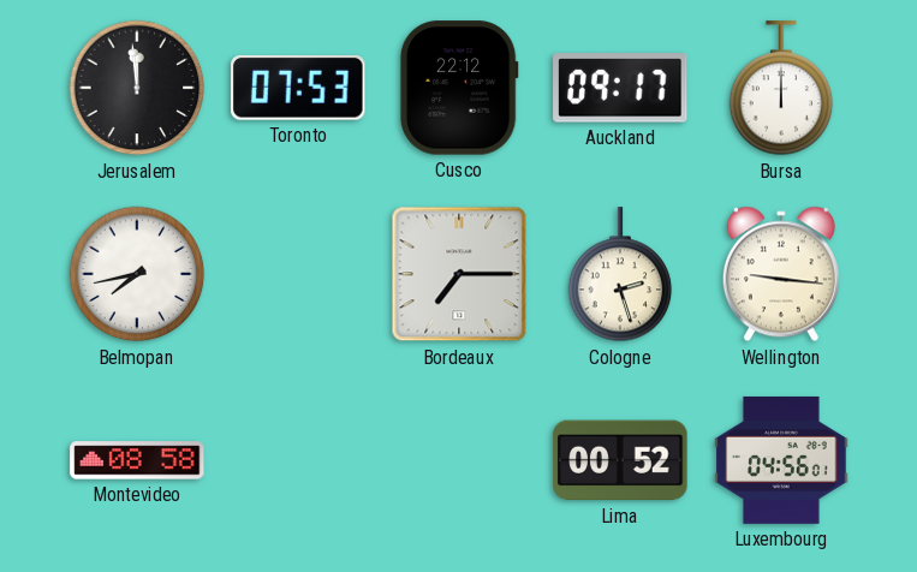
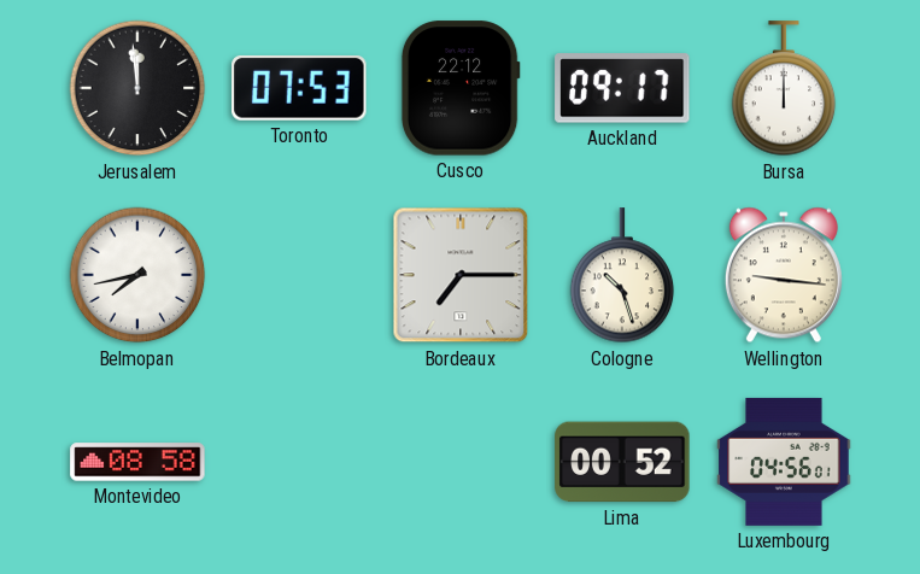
Cologne: 2:27 -> 10:27
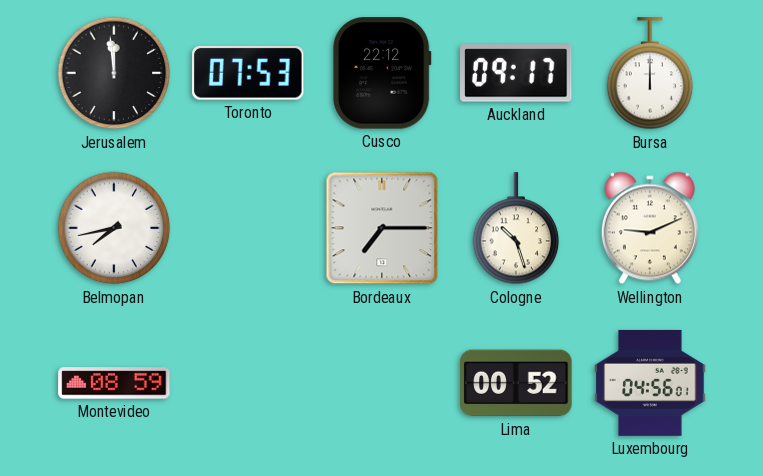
Wellington: 9:16 -> 9:11
Montevideo: 08:58 -> 08:59
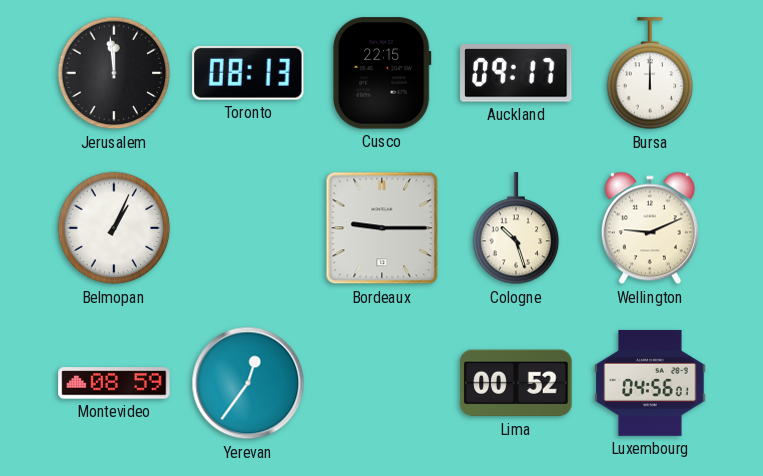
Toronto: 07:53 -> 08:13
Cusco: 22:12 -> 22:15
Belmopan: 7:43 -> 1:04
Bordeaux: 7:15 -> 9:15
Yerevan: none -> 12:36
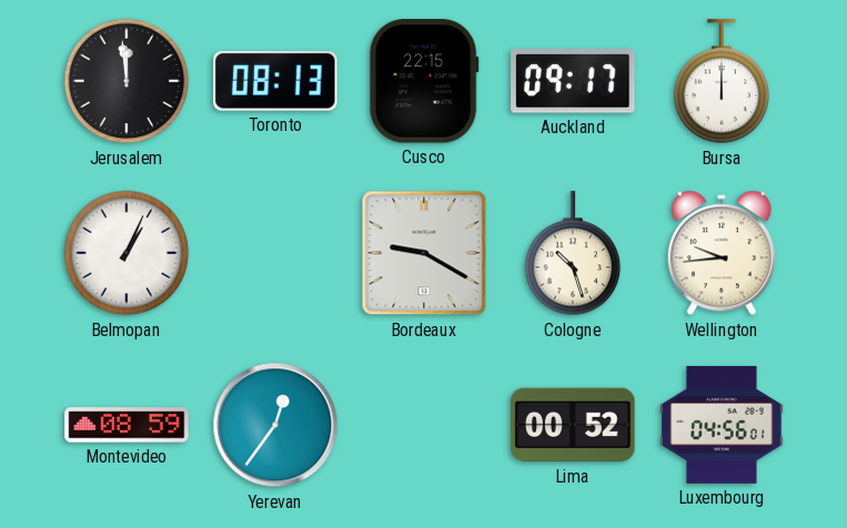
Bordeaux: 9:15 -> 9:20
Wellington: 9:11 -> 9:44
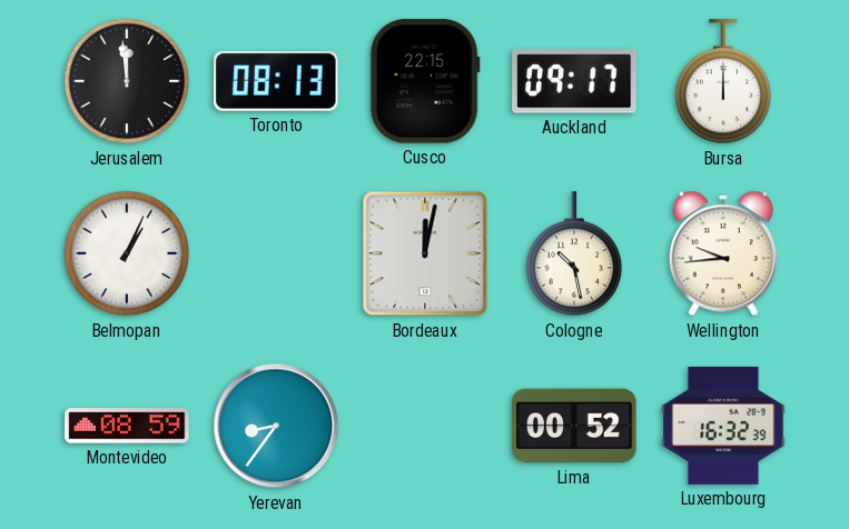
Bordeaux: 9:20 -> 12:02
Cologne: 10:27 -> 10:28
Yerevan: 12:36 -> 8:36
Luxembourg: 04:56 -> 16:32
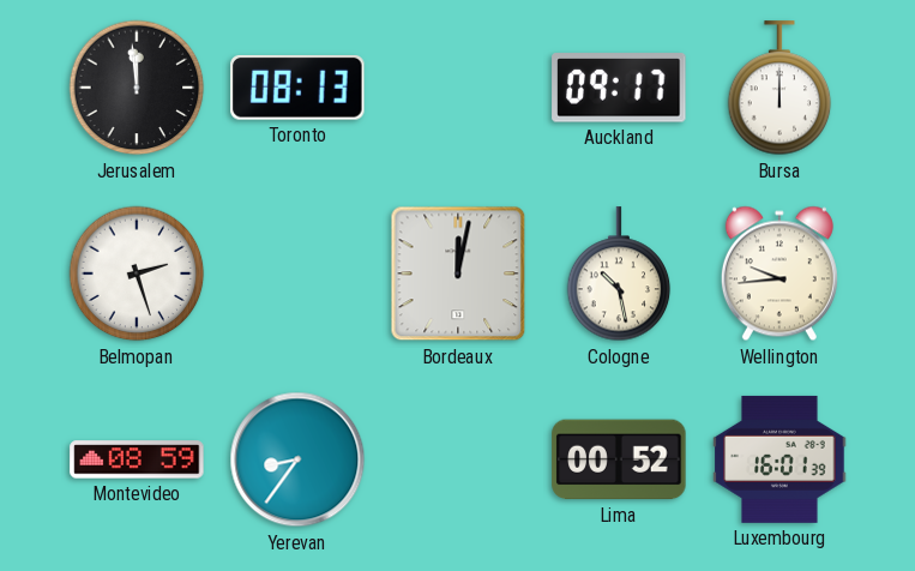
Cusco: 22:15 -> none
Belmopan: 1:04 -> 2:27
Luxembourg: 16:32 -> 16:01
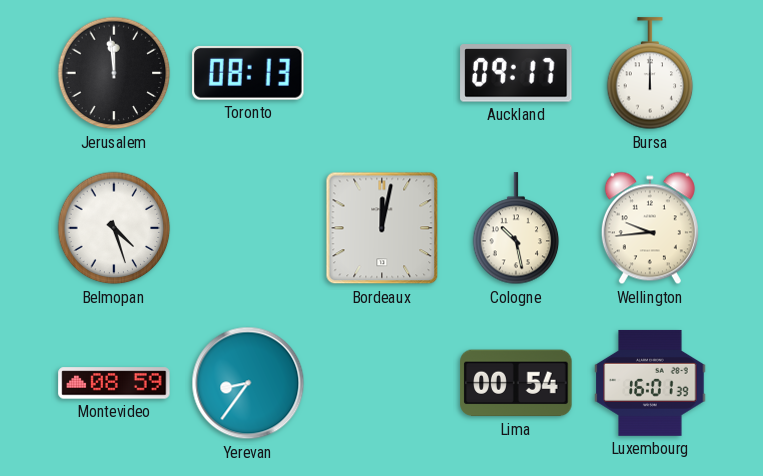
Belmopan: 2:27 -> 4:27
Lima: 00:52 -> 00:54
